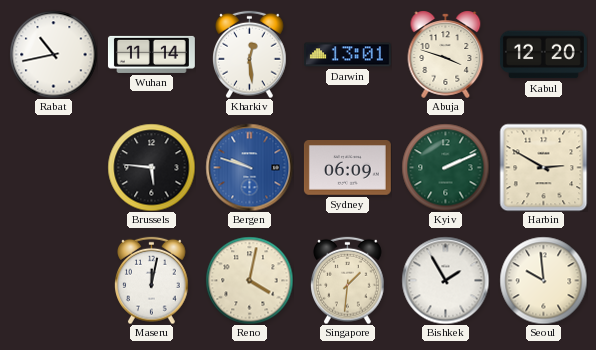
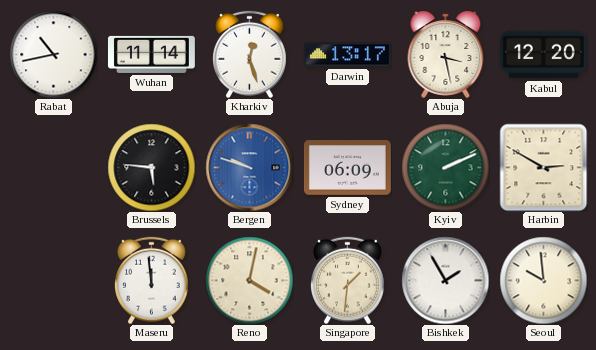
Kharkiv: 12:29 -> 12:27
Darwin: 13:01 -> 13:17
Abuja: 3:48 -> 3:28
Maseru: 12:02 -> 11:59
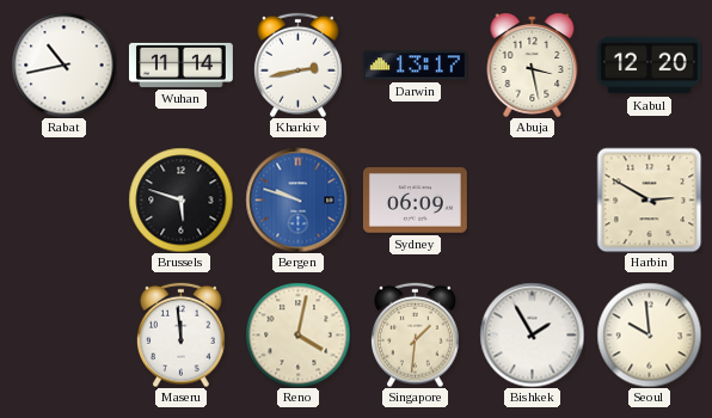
Kharkiv: 12:27 -> 2:43
Brussels: 5:46 -> 5:48
Kyiv: 2:11 -> none
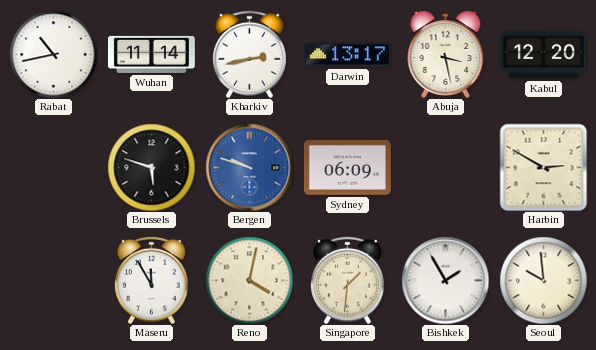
Maseru: 11:59 -> 11:55
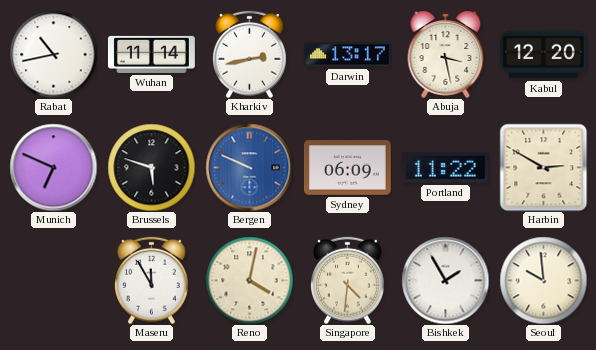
Munich: none -> 6:49
Bergen: 9:48 -> 9:49
Portland: none -> 11:22
Singapore: 1:31 -> 4:31
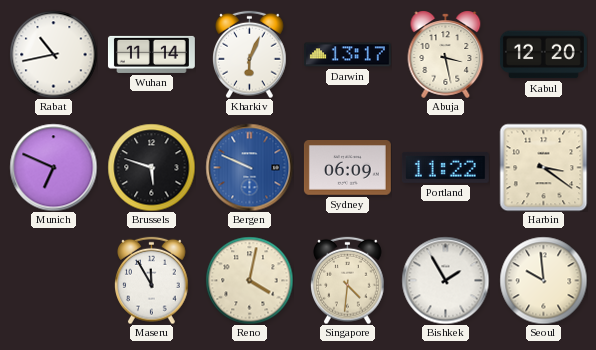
Kharkiv: 2:43 -> 6:04
Harbin: 2:50 -> 3:21
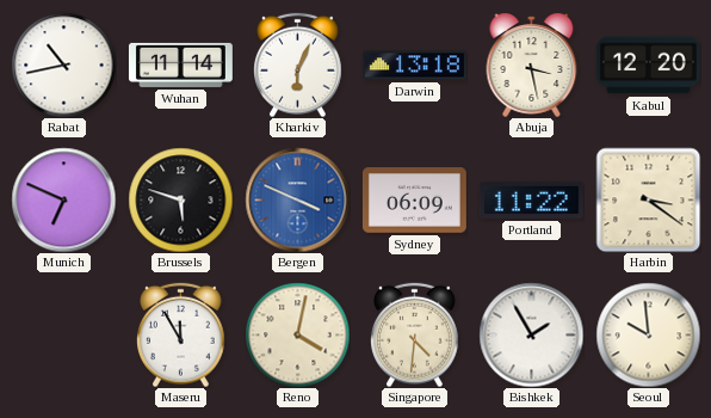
Darwin: 13:17 -> 13:18
Bergen: 9:49 -> 3:49
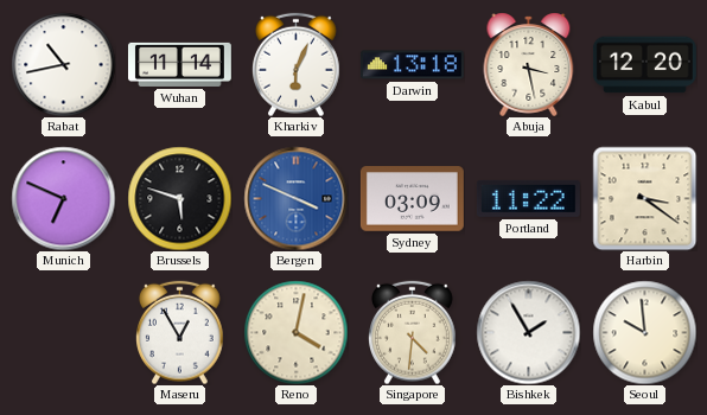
Sydney: 06:09 -> 03:09
Maseru: 11:55 -> 12:55
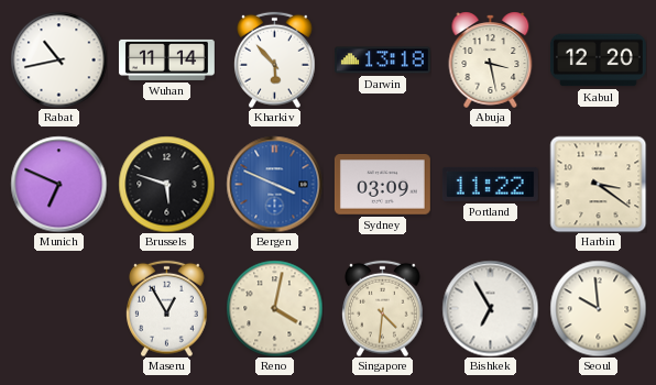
Kharkiv: 6:04 -> 5:53
Bishkek: 1:55 -> 6:55
